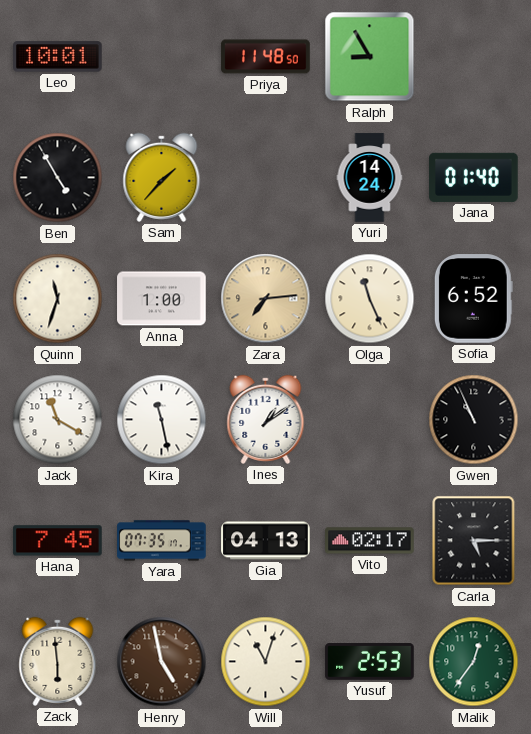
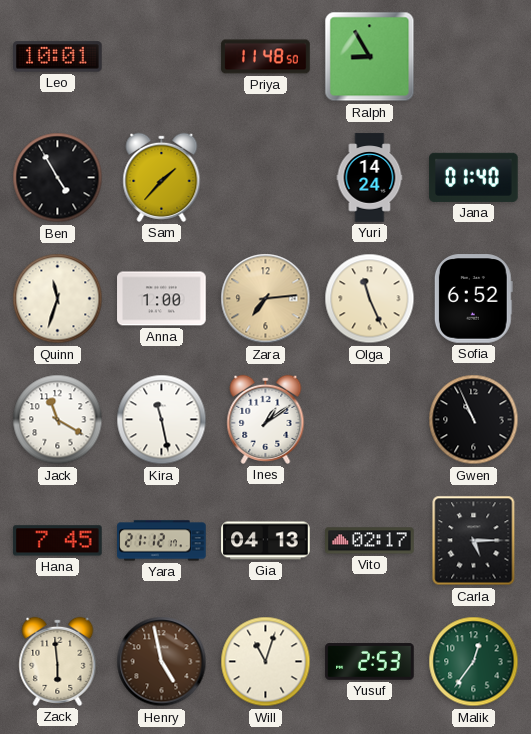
Yara: 07:35 -> 21:12
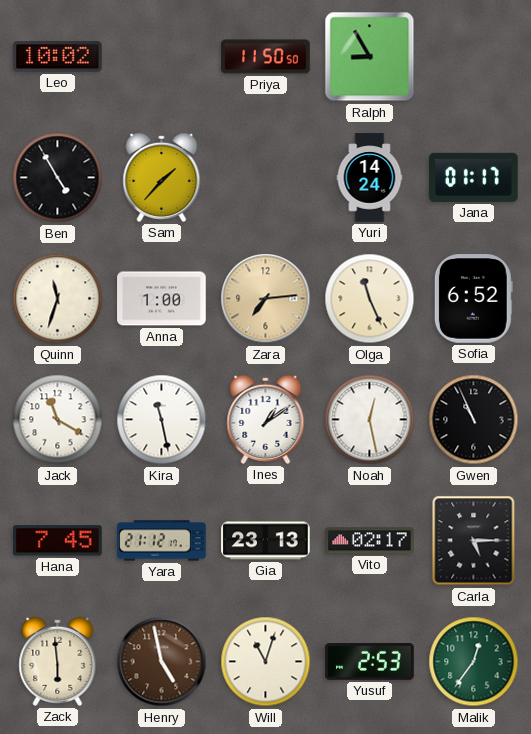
Leo: 10:01 -> 10:02
Priya: 11:48 -> 11:50
Jana: 01:40 -> 01:17
Noah: none -> 12:28
Gia: 04:13 -> 23:13
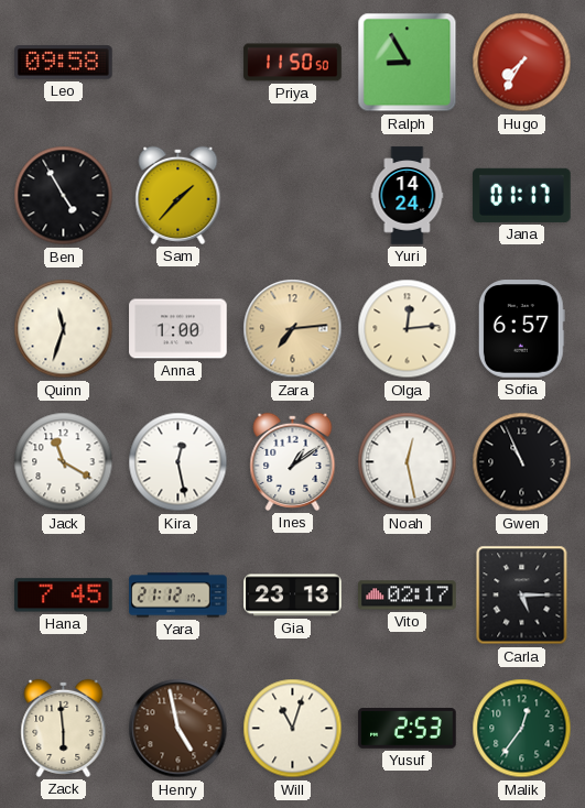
Leo: 10:02 -> 09:58
Hugo: none -> 7:35
Olga: 11:26 -> 12:14
Sofia: 6:52 -> 6:57
Kira: 11:28 -> 12:28
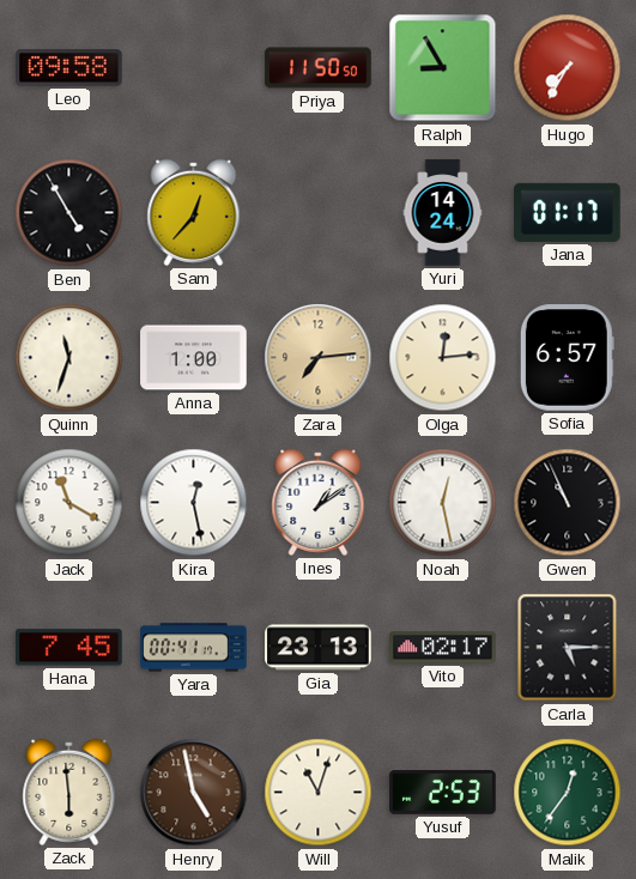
Sam: 1:37 -> 12:37
Yara: 21:12 -> 00:41
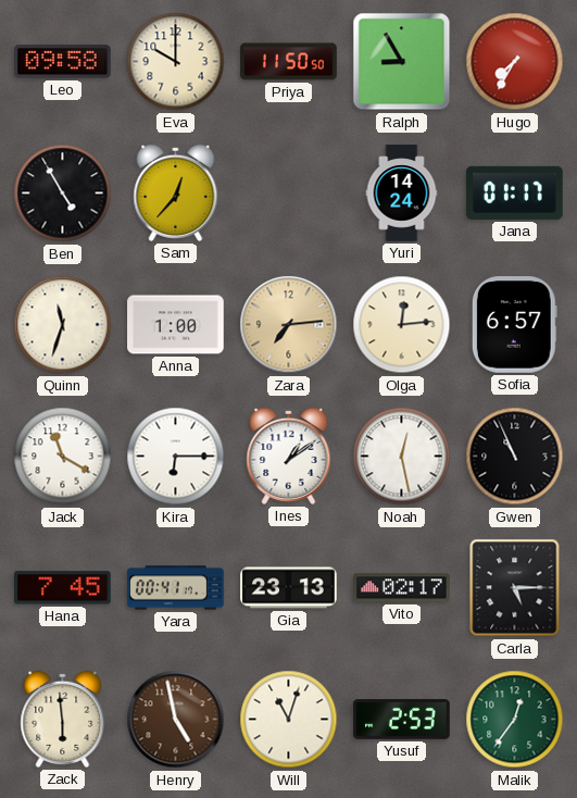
Eva: none -> 10:00
Kira: 12:28 -> 6:15
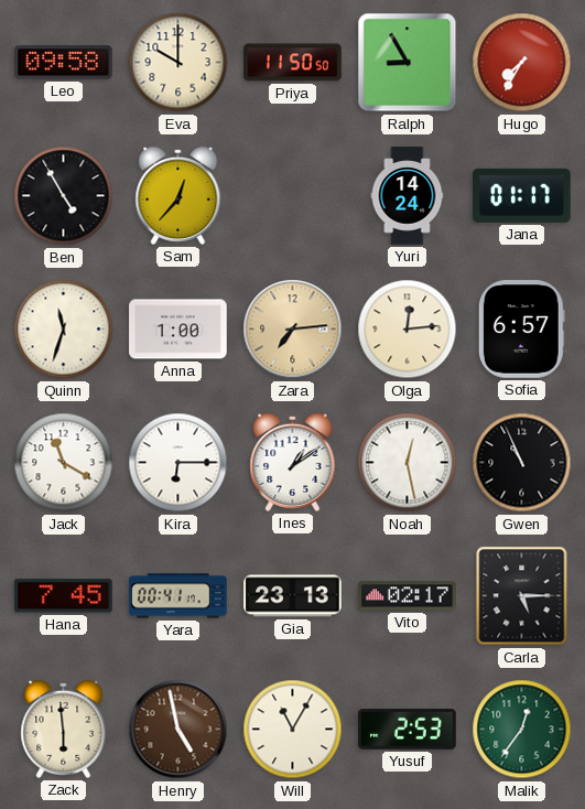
Will: 11:03 -> 11:05
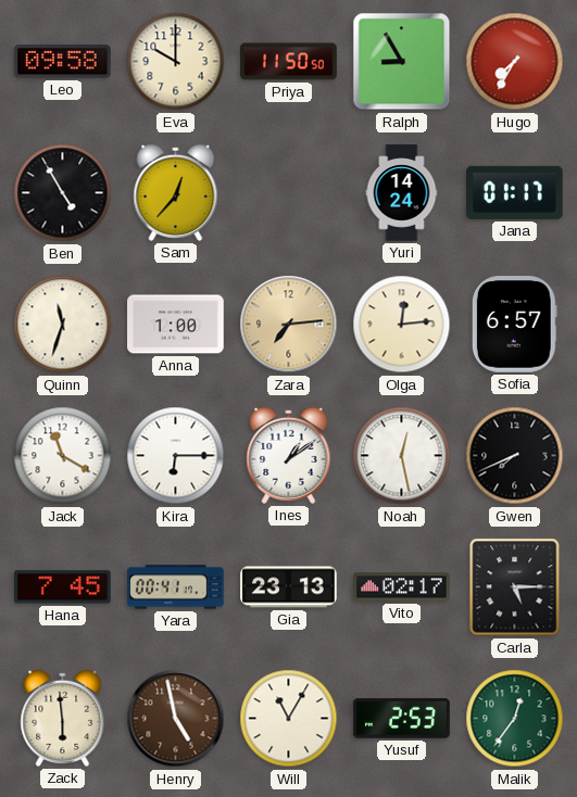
Gwen: 10:56 -> 7:41
